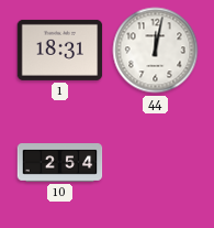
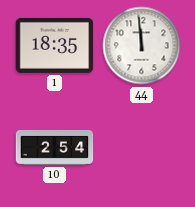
1: 18:31 -> 18:35
44: 12:02 -> 11:59
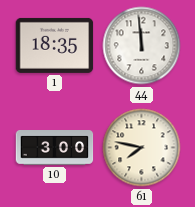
10: 2:54 -> 3:00
61: none -> 7:47
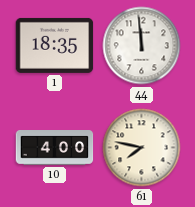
10: 3:00 -> 4:00
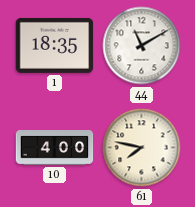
44: 11:59 -> 11:10
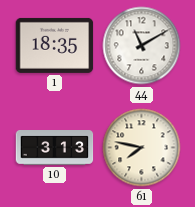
10: 4:00 -> 3:13
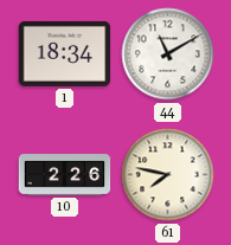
1: 18:35 -> 18:34
10: 3:13 -> 2:26
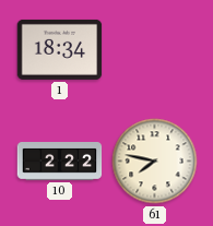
44: 11:10 -> none
10: 2:26 -> 2:22
